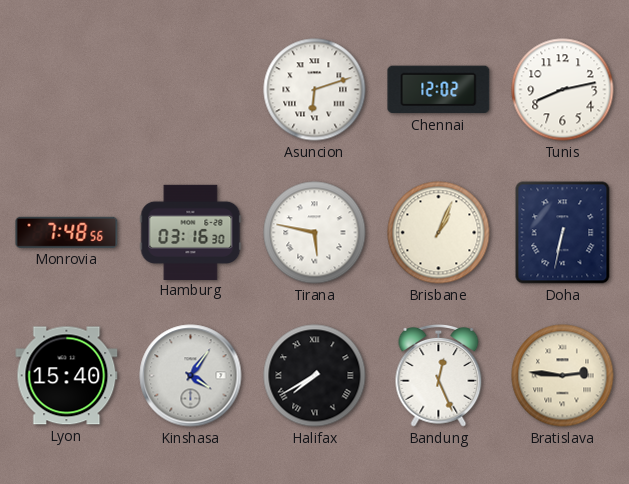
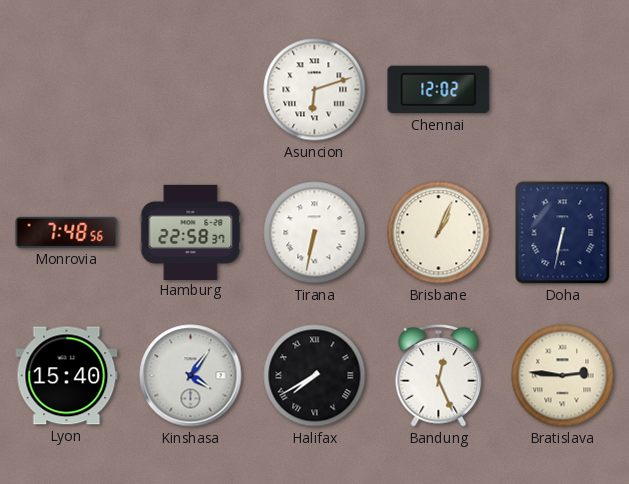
Tunis: 8:13 -> none
Hamburg: 03:16 -> 22:58
Tirana: 5:47 -> 6:32
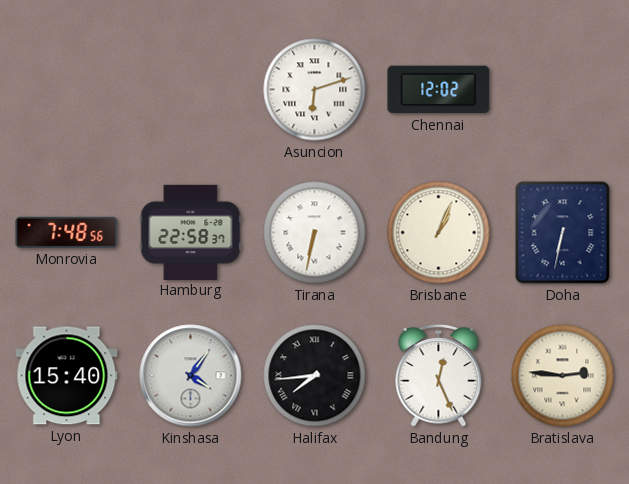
Halifax: 7:40 -> 7:44
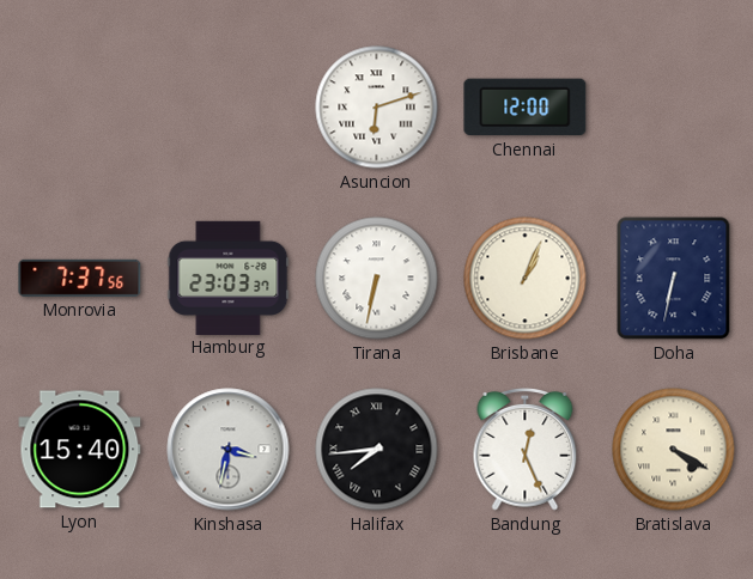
Chennai: 12:02 -> 12:00
Monrovia: 7:48 -> 7:37
Hamburg: 22:58 -> 23:03
Kinshasa: 4:06 -> 3:32
Bratislava: 2:46 -> 4:20
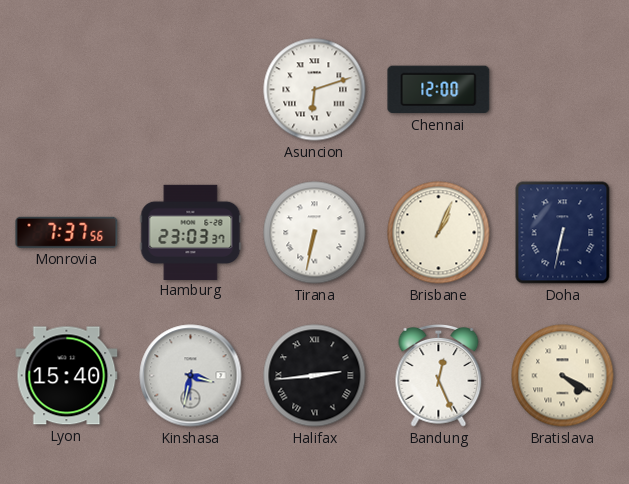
Halifax: 7:44 -> 2:44
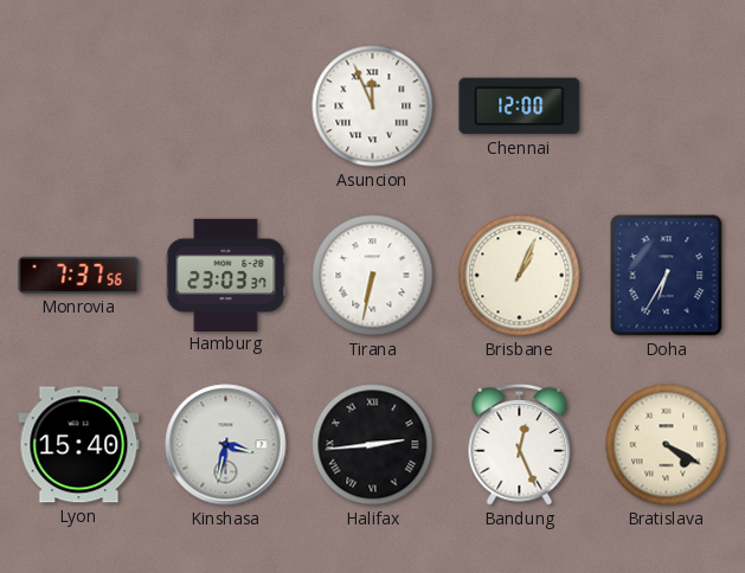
Asuncion: 6:12 -> 11:56
Doha: 6:32 -> 6:35
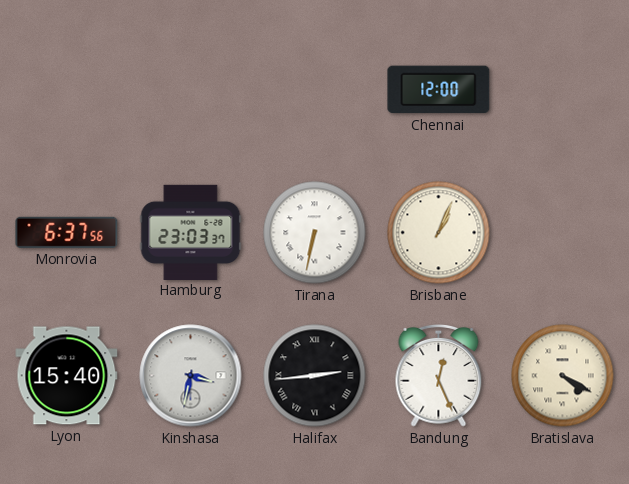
Asuncion: 11:56 -> none
Monrovia: 7:37 -> 6:37
Doha: 6:35 -> none
